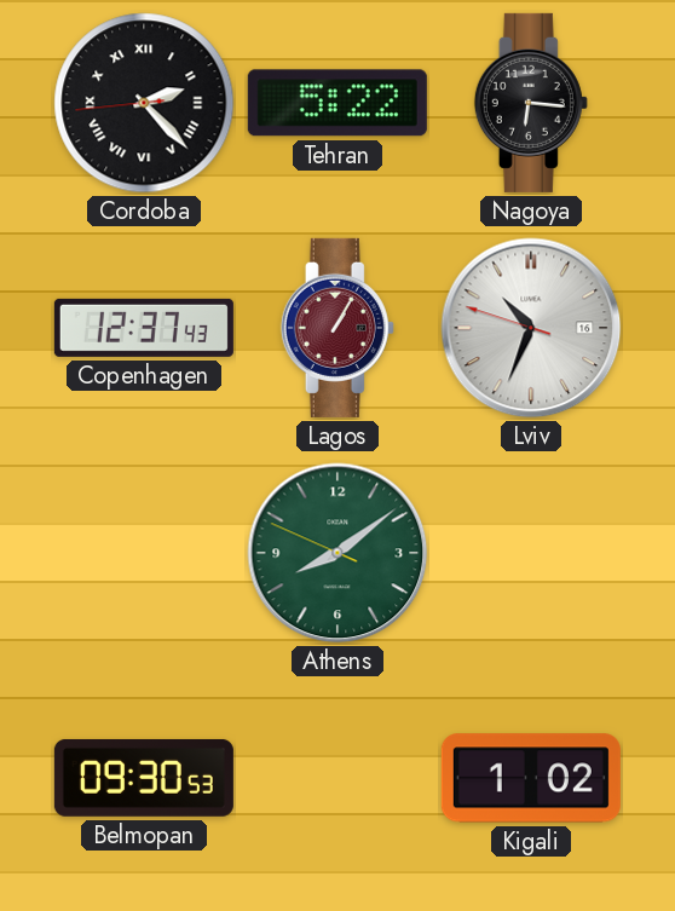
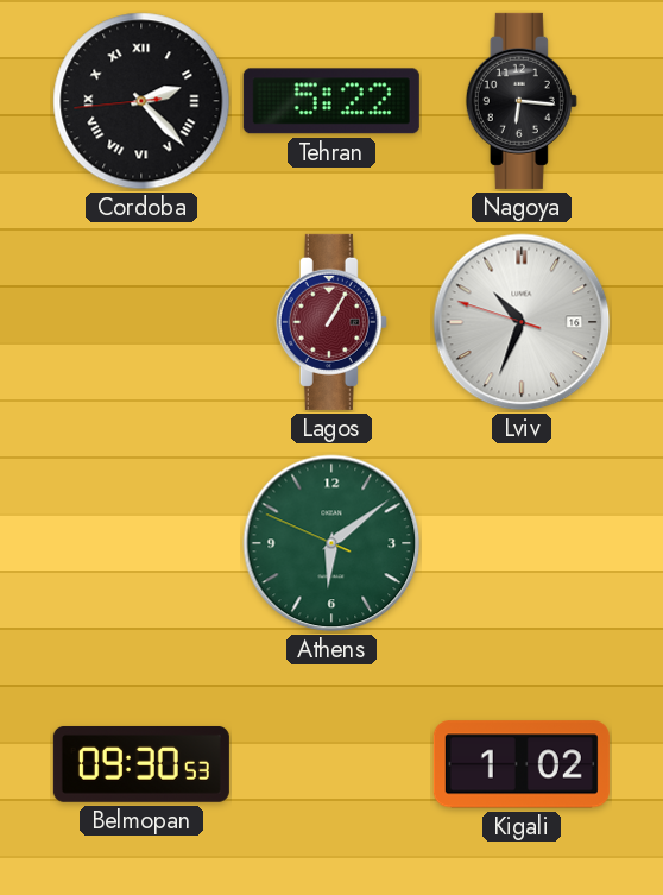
Copenhagen: 12:37 -> none
Athens: 8:08 -> 6:08
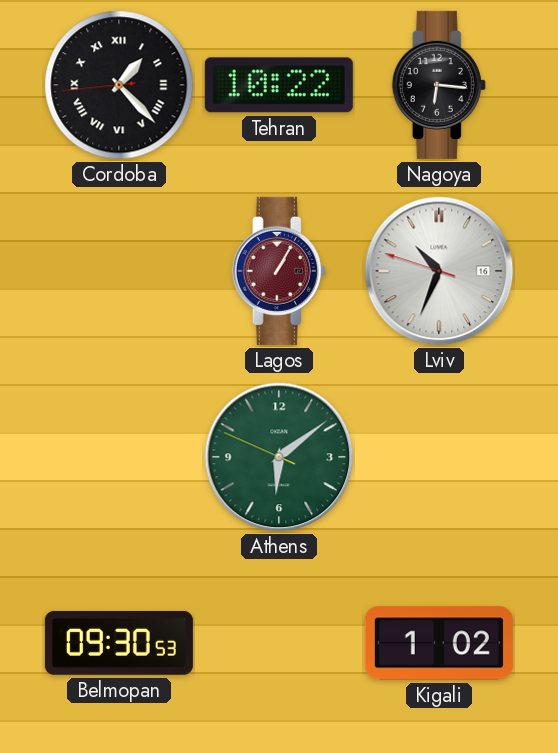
Cordoba: 2:22 -> 1:22
Tehran: 5:22 -> 10:22
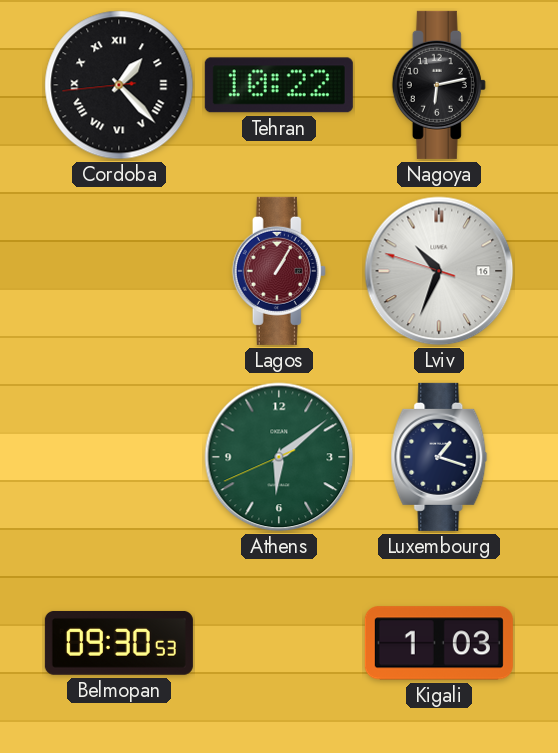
Nagoya: 6:16 -> 6:13
Athens: 6:08:49 -> 6:08:41
Luxembourg: none -> 1:18
Kigali: 1:02 -> 1:03
